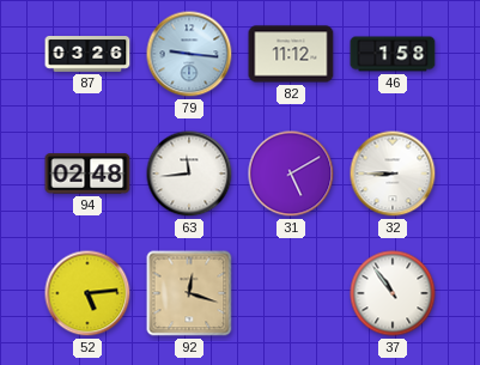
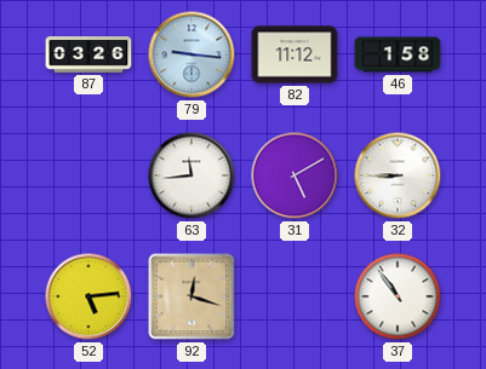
94: 02:48 -> none
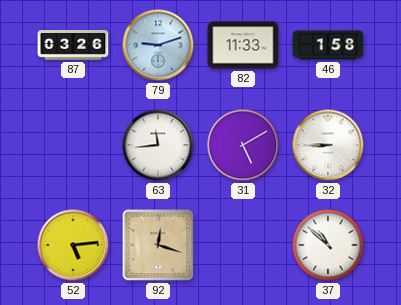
79: 9:16 -> 9:12
82: 11:12 -> 11:33
37: 10:54 -> 10:52
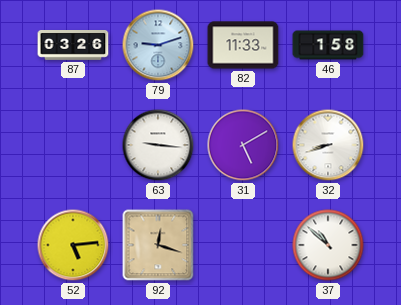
63: 11:44 -> 9:16
32: 8:45 -> 8:42
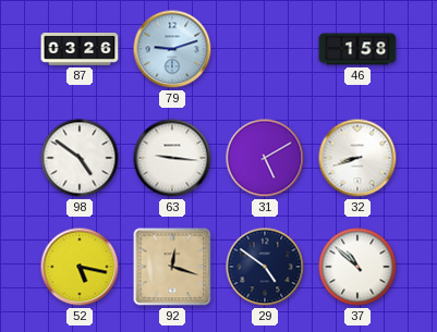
82: 11:33 -> none
98: none -> 4:51
52: 5:14 -> 5:17
29: none -> 4:51
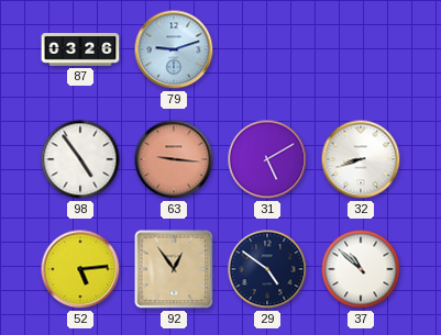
46: 1:58 -> none
98: 4:51 -> 4:54
63 dial: white -> salmon
52: 5:17 -> 5:14
92: 12:18 -> 12:54
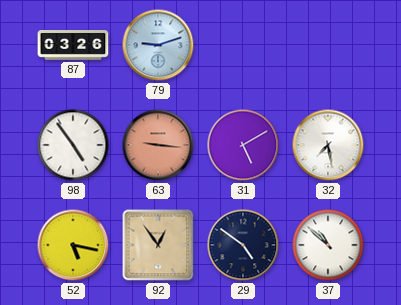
32: 8:42 -> 7:28
52: 5:14 -> 5:17
